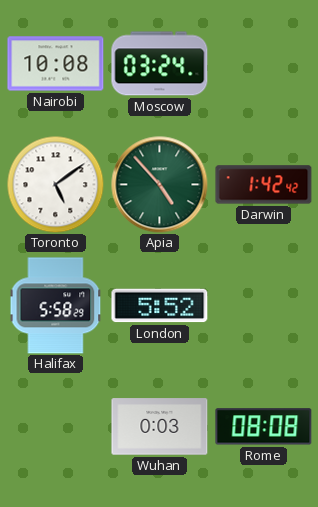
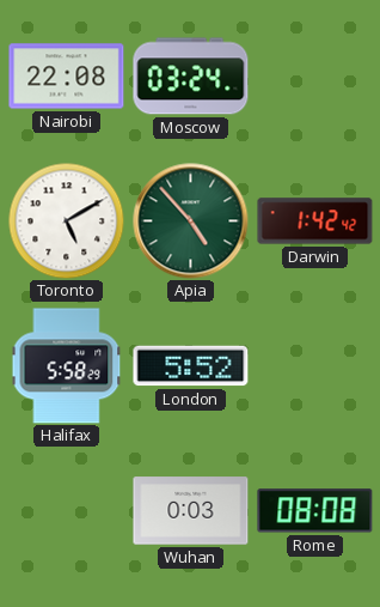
Nairobi: 10:08 -> 22:08
Toronto: 5:09 -> 5:10
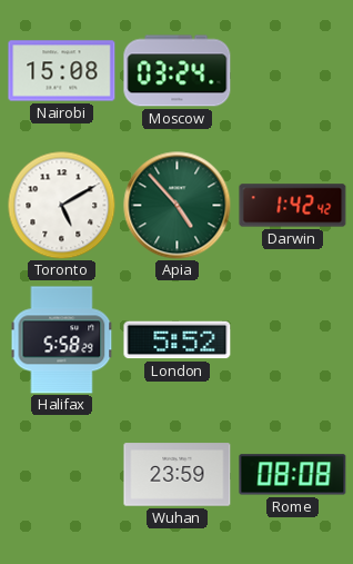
Nairobi: 22:08 -> 15:08
Wuhan: 0:03 -> 23:59
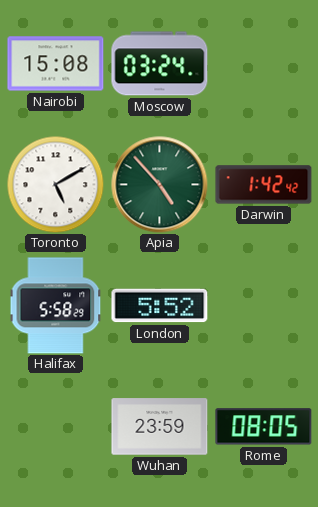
Rome: 08:08 -> 08:05
